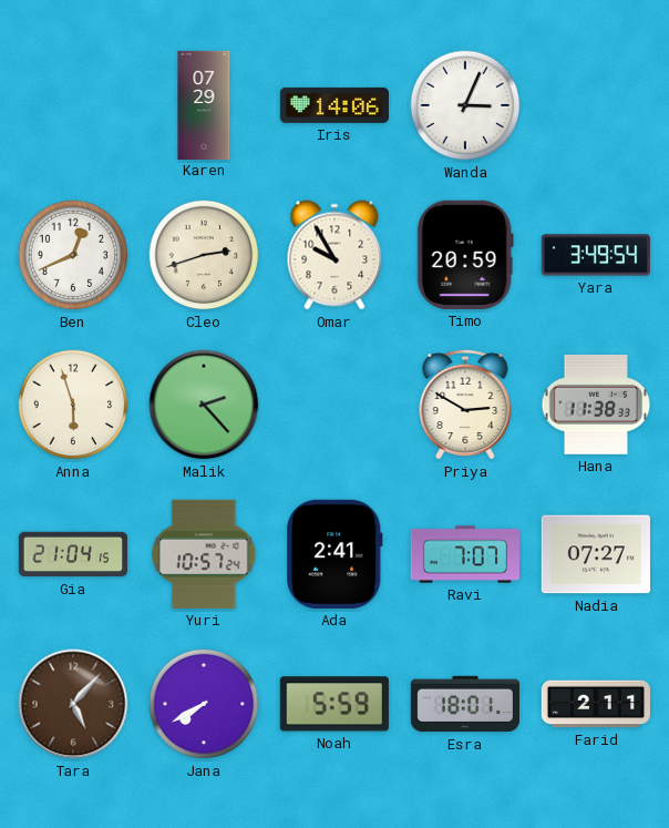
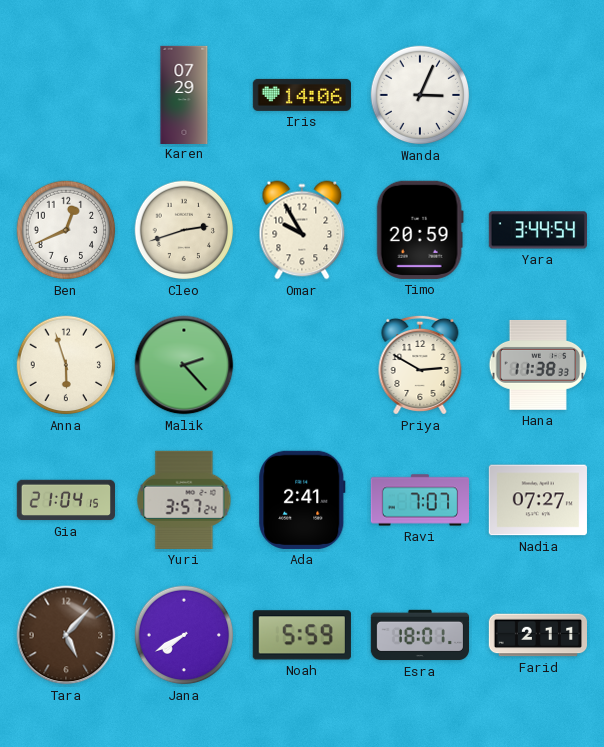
Yara: 3:49 -> 3:44
Yuri: 10:57 -> 3:57
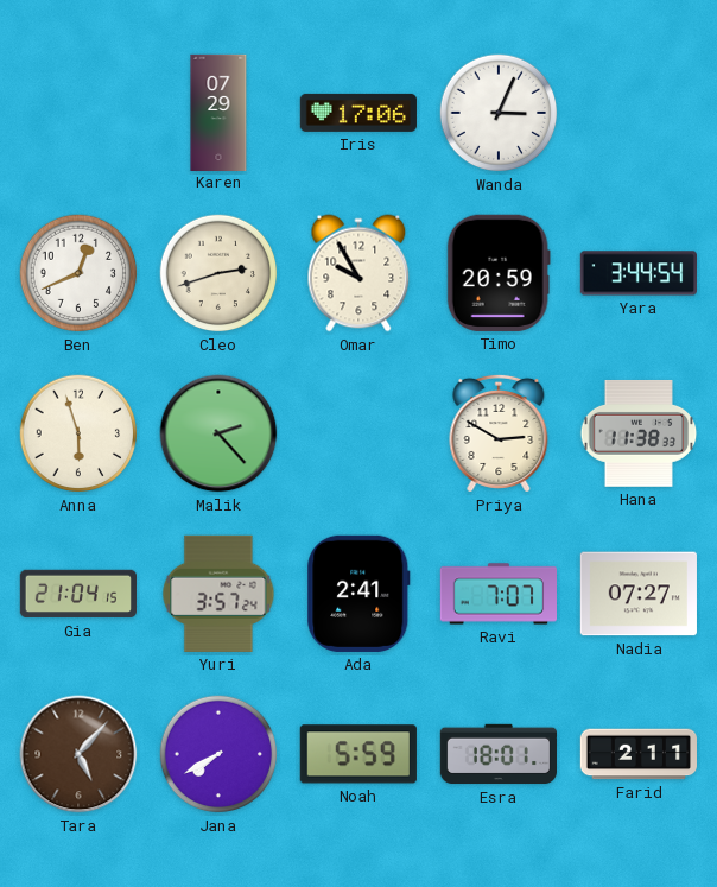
Iris: 14:06 -> 17:06
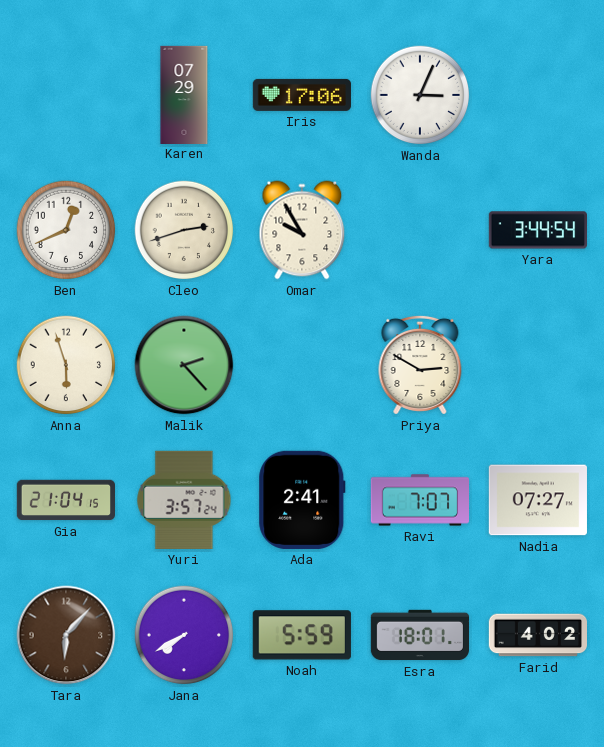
Timo: 20:59 -> none
Hana: 11:38 -> none
Tara: 5:07 -> 6:07
Farid: 2:11 -> 4:02
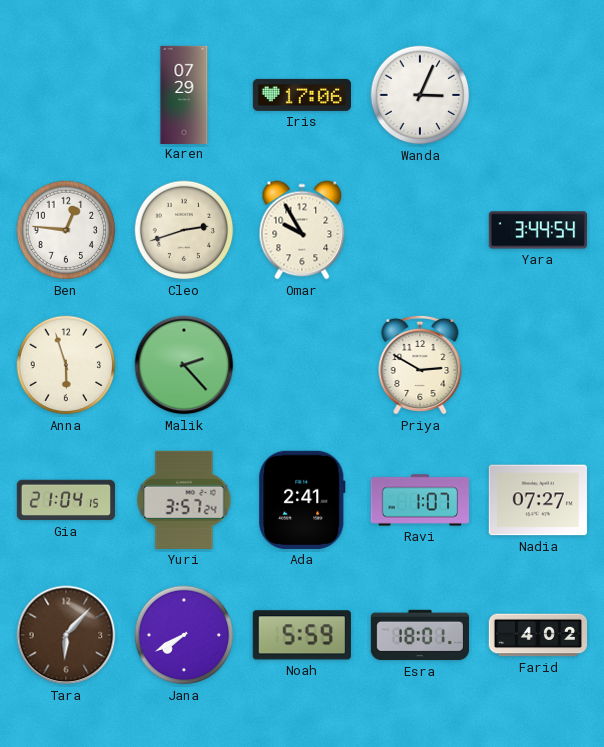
Ben: 12:41 -> 12:46
Ravi: 7:07 -> 1:07
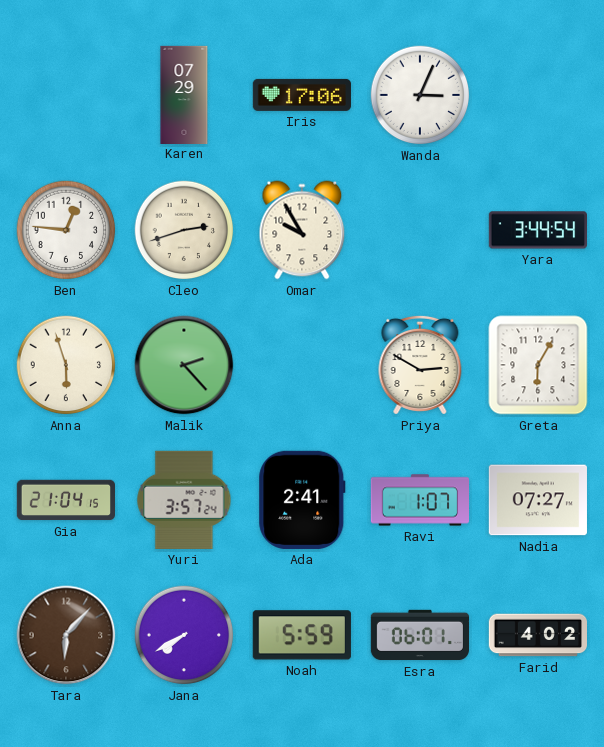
Greta: none -> 6:05
Esra: 18:01 -> 06:01
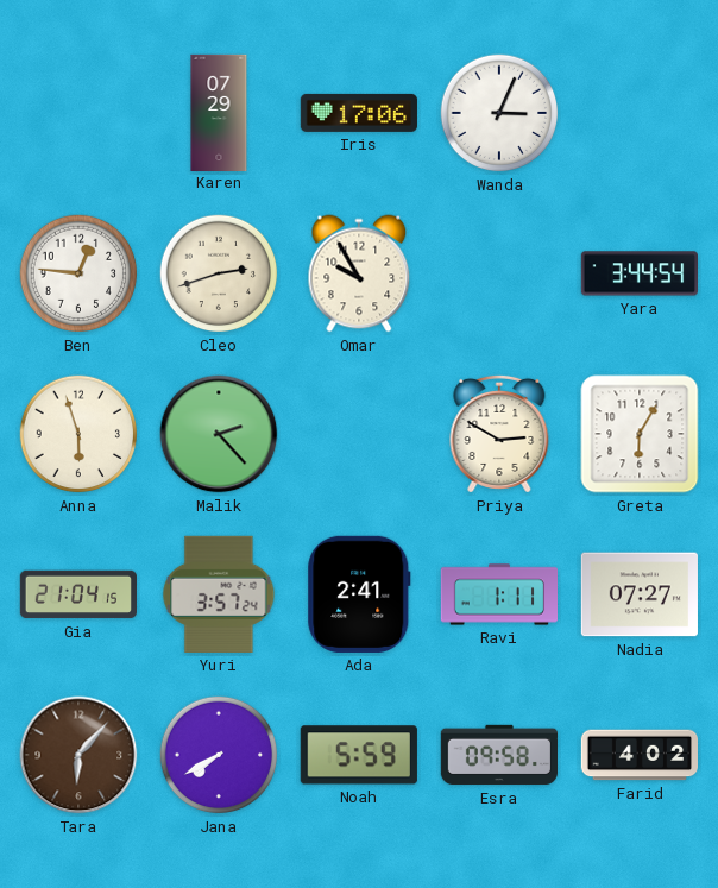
Ravi: 1:07 -> 1:11
Esra: 06:01 -> 09:58
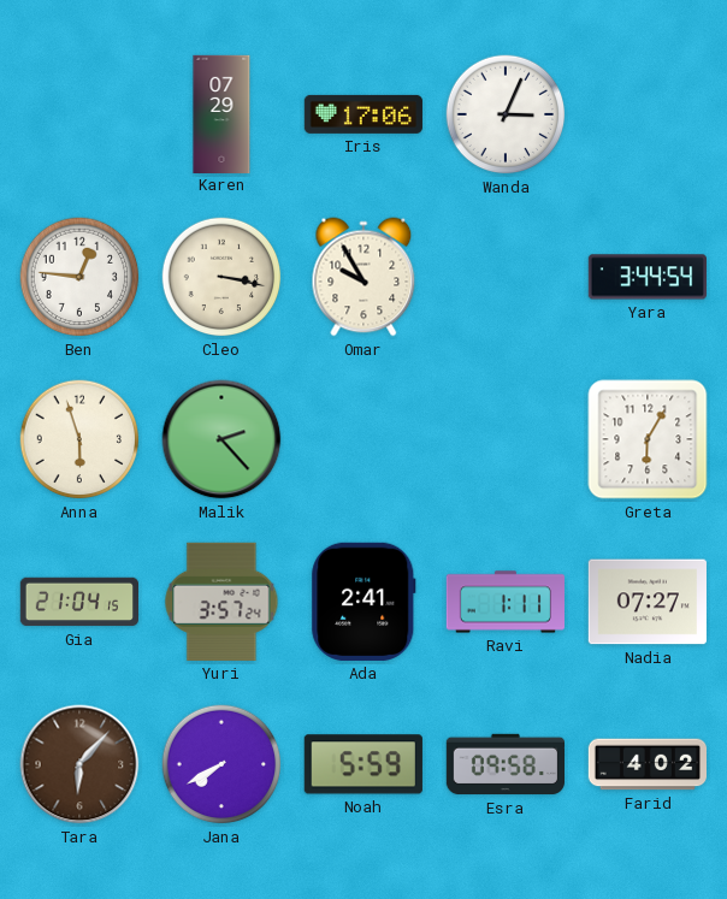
Cleo: 2:42 -> 3:17
Priya: 2:50 -> none
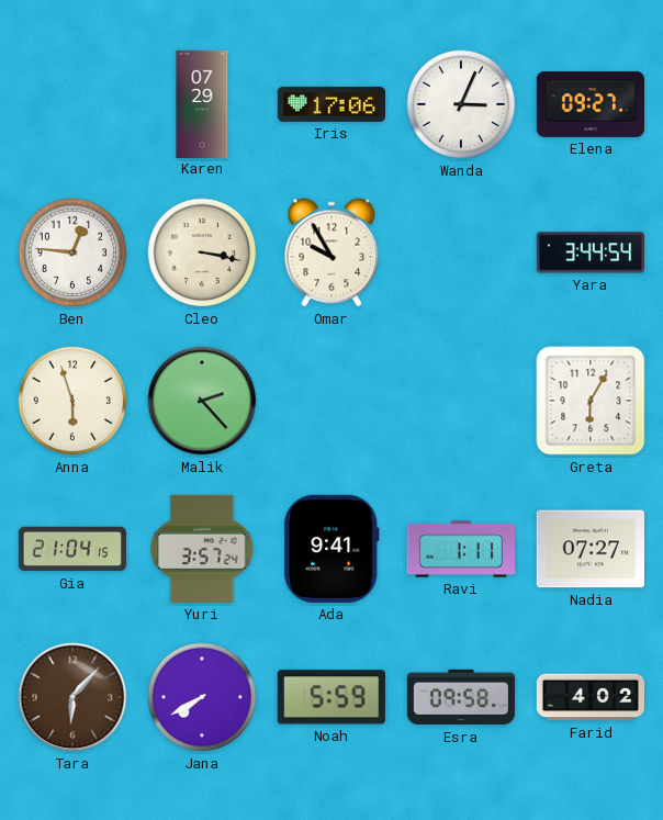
Elena: none -> 09:27
Ada: 2:41 -> 9:41
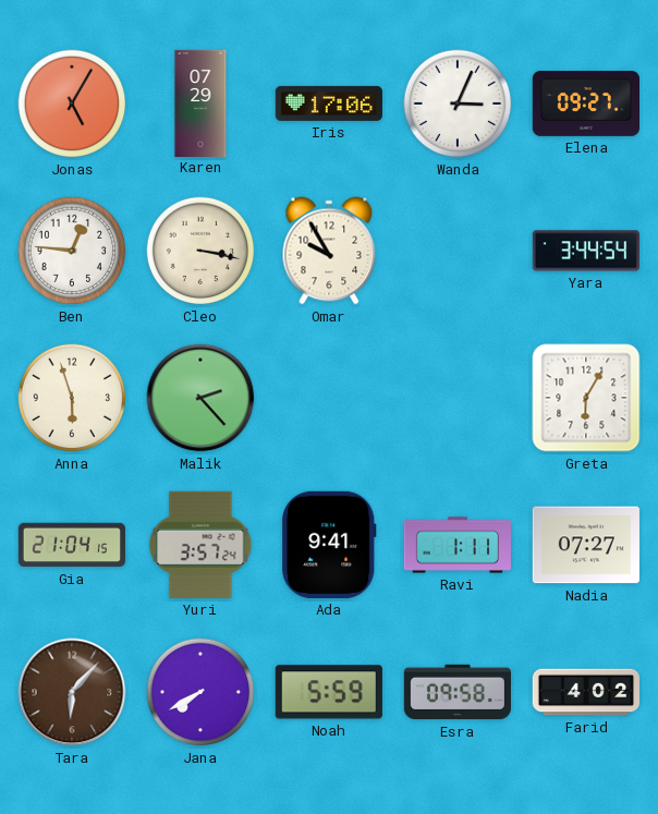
Jonas: none -> 5:05
